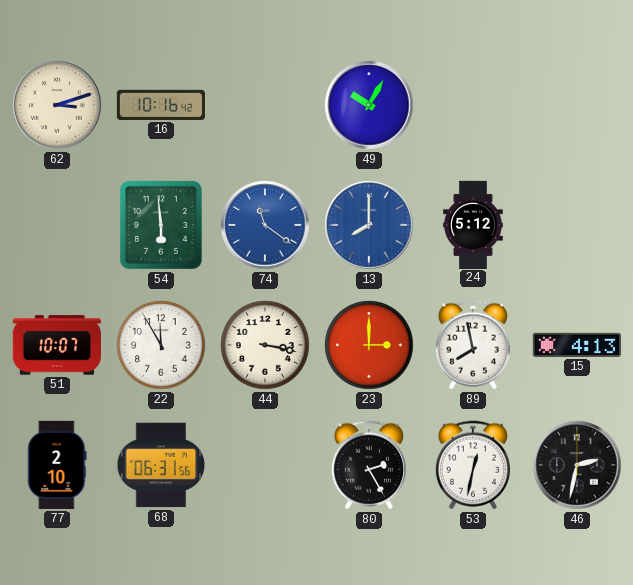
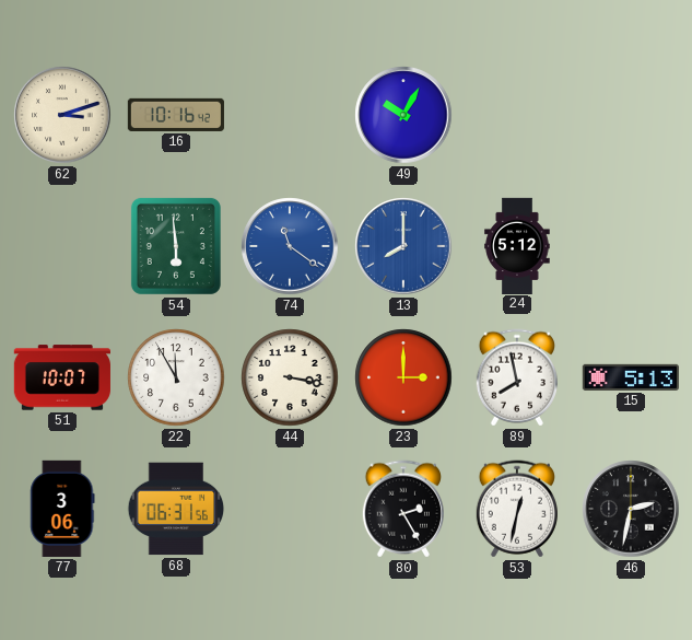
15: 4:13 -> 5:13
77: 2:10 -> 3:06
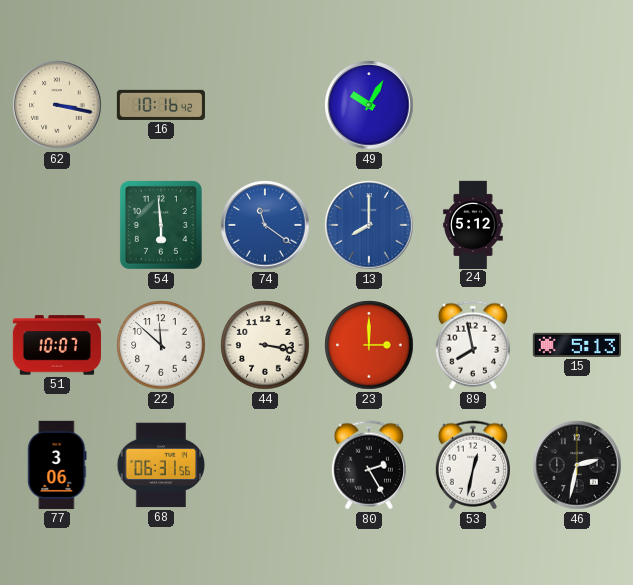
62: 3:12 -> 3:17
22: 11:55 -> 11:52
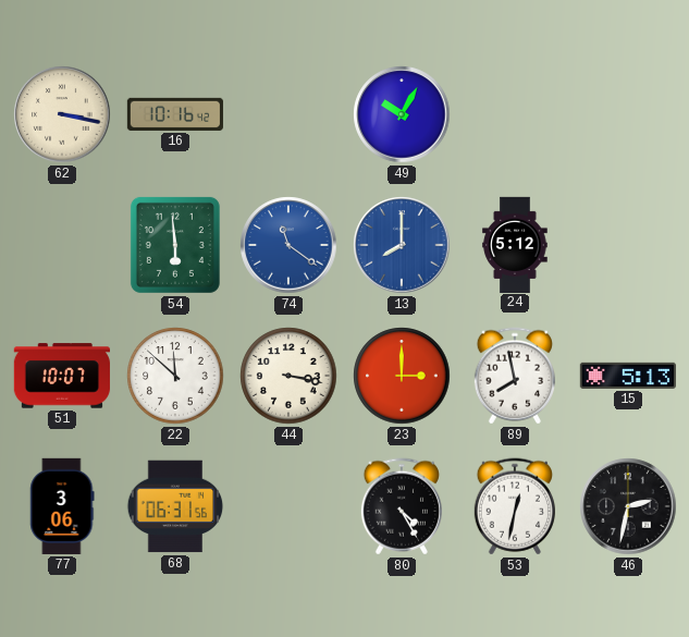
80: 2:25 -> 4:25
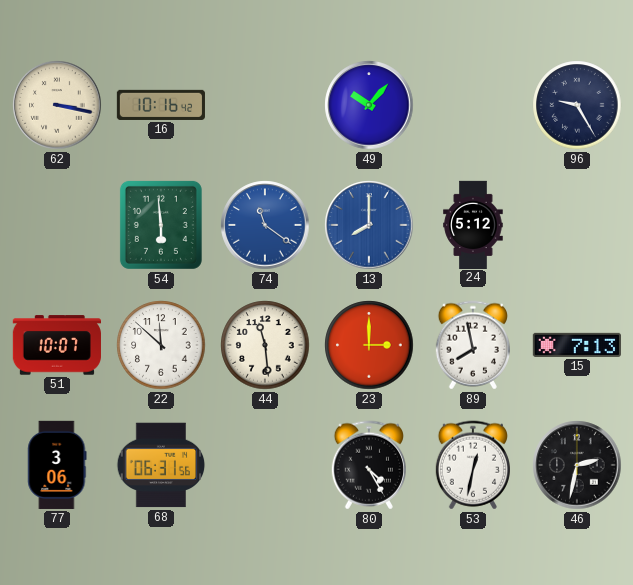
49: 10:05 -> 10:07
96: none -> 9:25
44: 3:17 -> 11:29
15: 5:13 -> 7:13
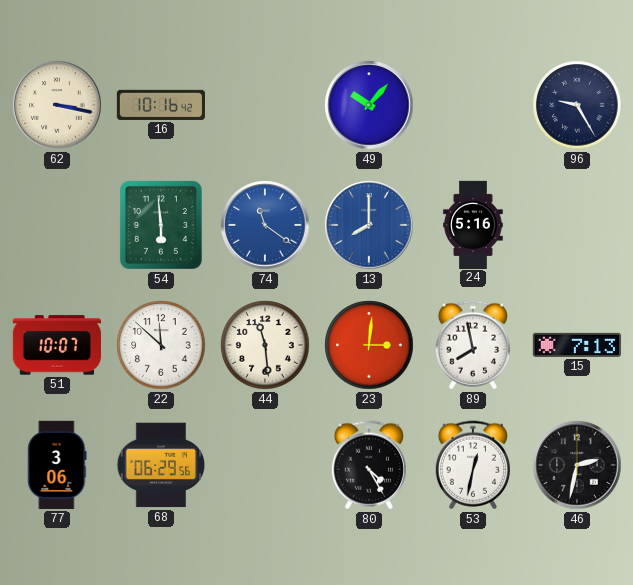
24: 5:12 -> 5:16
23: 3:00 -> 3:01
68: 06:31 -> 06:29
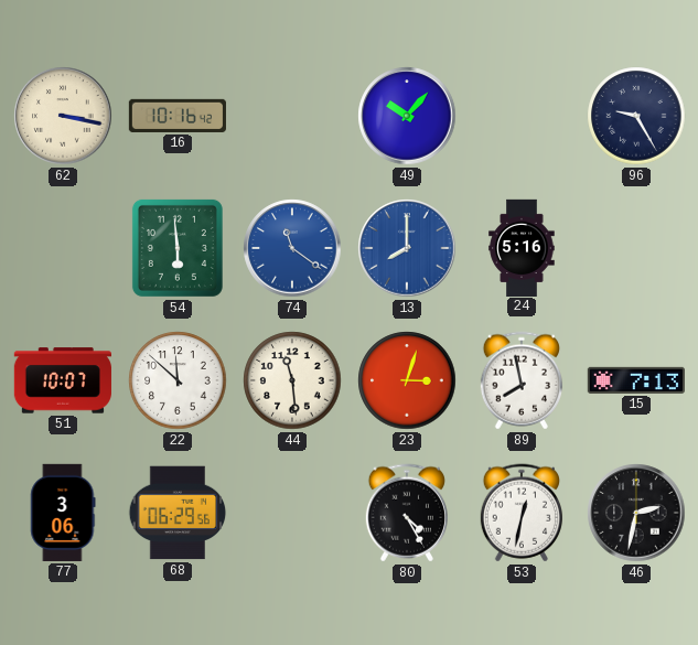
23: 3:01 -> 3:03
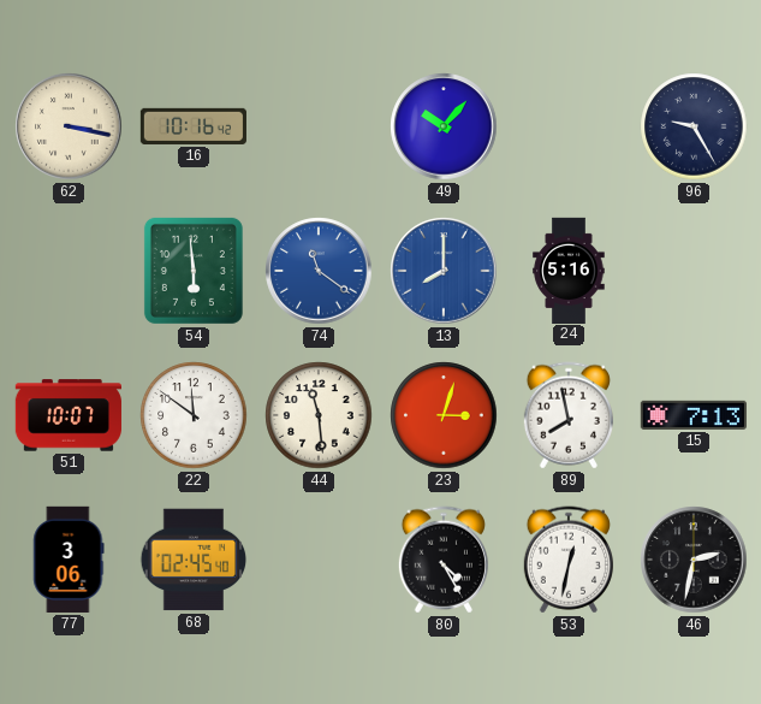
22: 11:52 -> 11:51
68: 06:29 -> 02:45
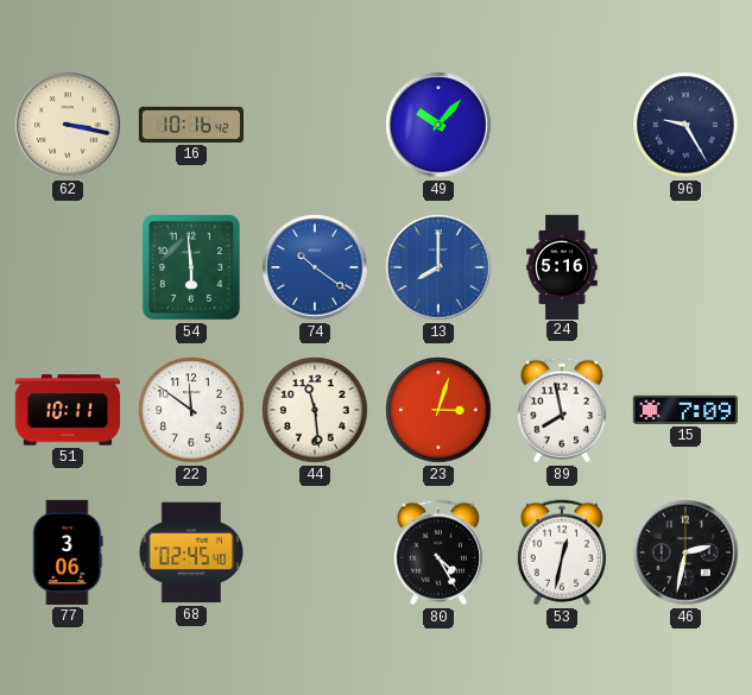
74: 11:21 -> 10:21
51: 10:07 -> 10:11
15: 7:13 -> 7:09
